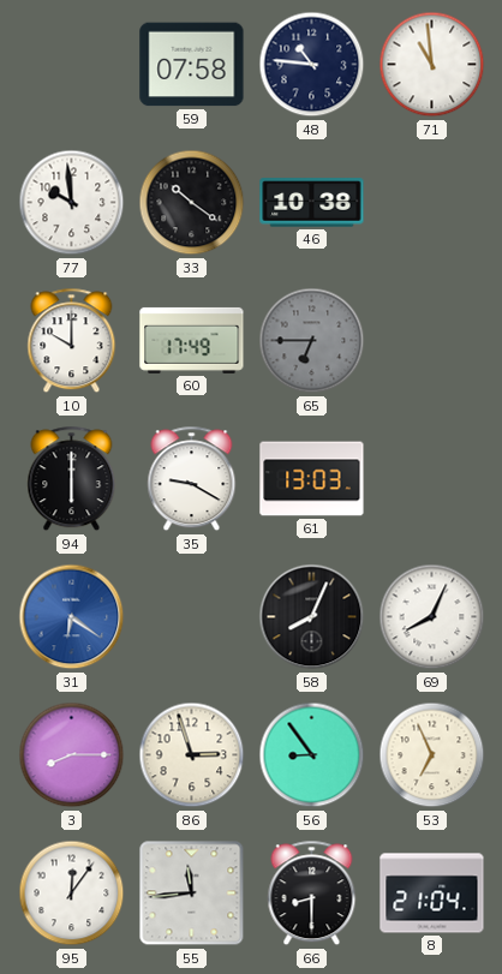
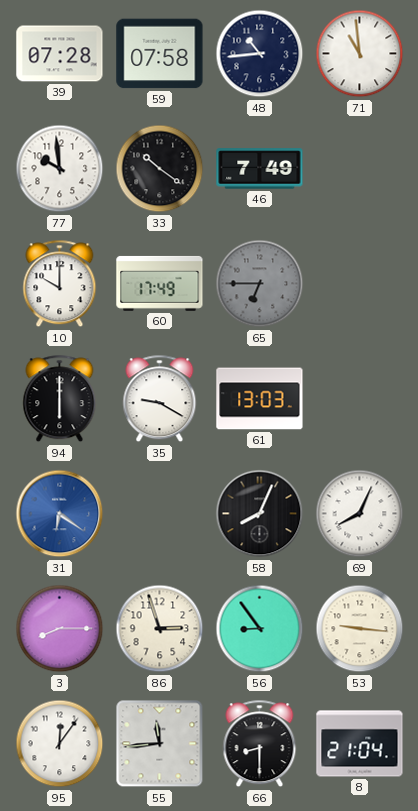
39: none -> 07:28
48: 10:46 -> 10:44
46: 10:38 -> 7:49
53: 6:56 -> 9:16
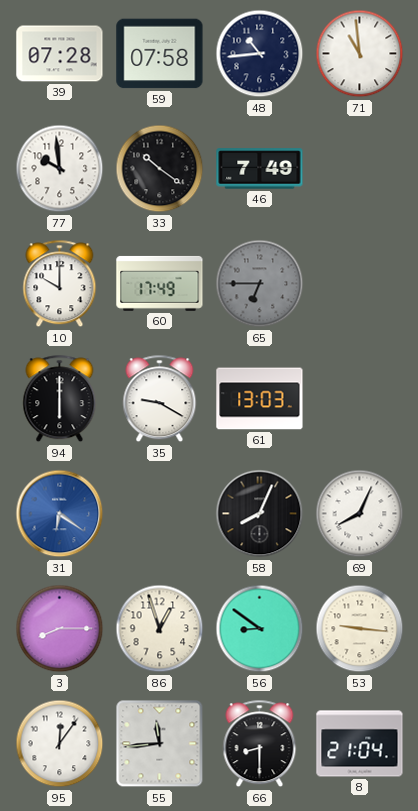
86: 2:57 -> 12:57
56: 8:54 -> 8:51
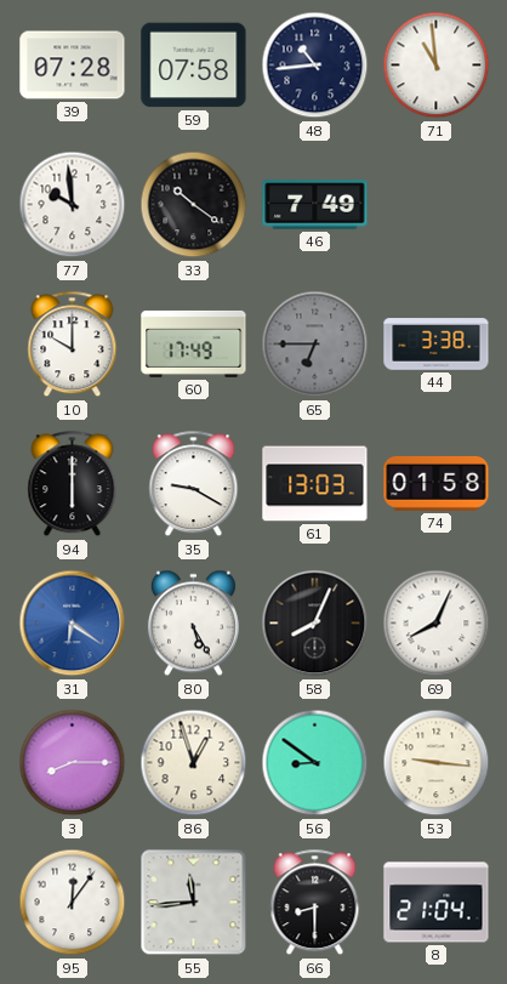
44: none -> 3:38
74: none -> 01:58
80: none -> 5:25
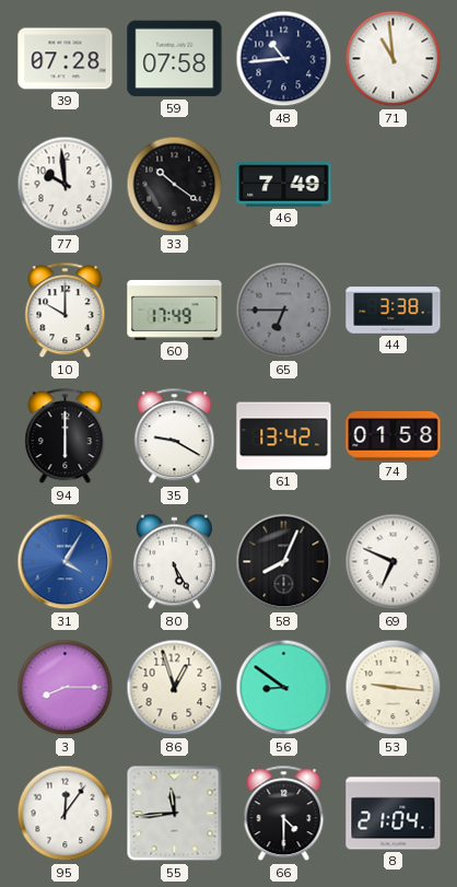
61: 13:03 -> 13:42
31: 6:21 -> 4:05
69: 8:04 -> 6:49
66: 8:30 -> 4:30
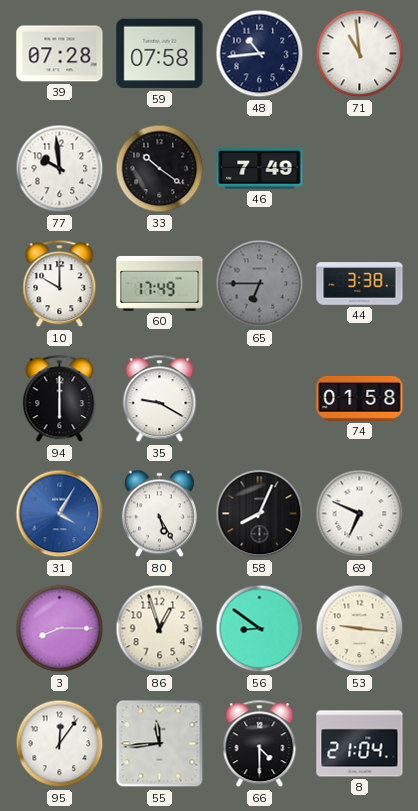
61: 13:42 -> none
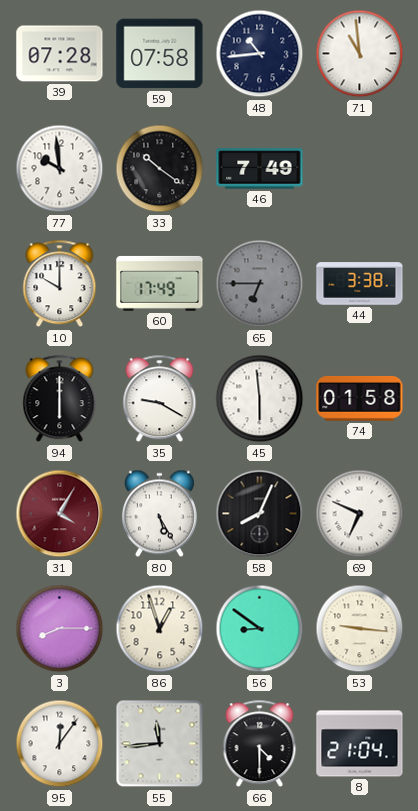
45: none -> 5:59
31 dial: blue -> burgundy
